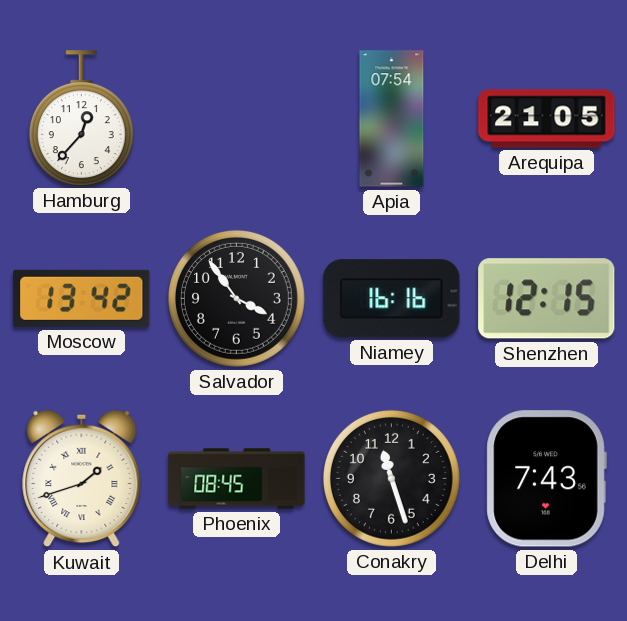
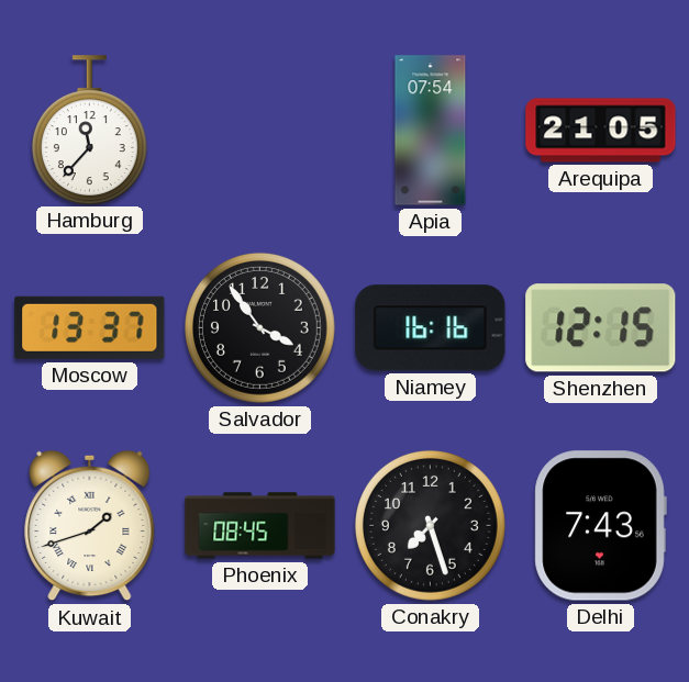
Hamburg: 12:37 -> 11:37
Moscow: 13:42 -> 13:37
Conakry: 11:27 -> 7:27
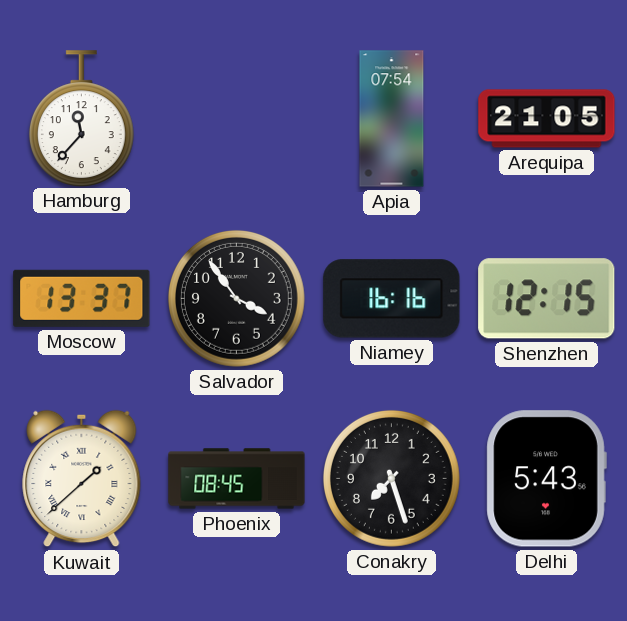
Kuwait: 1:42 -> 1:38
Delhi: 7:43 -> 5:43
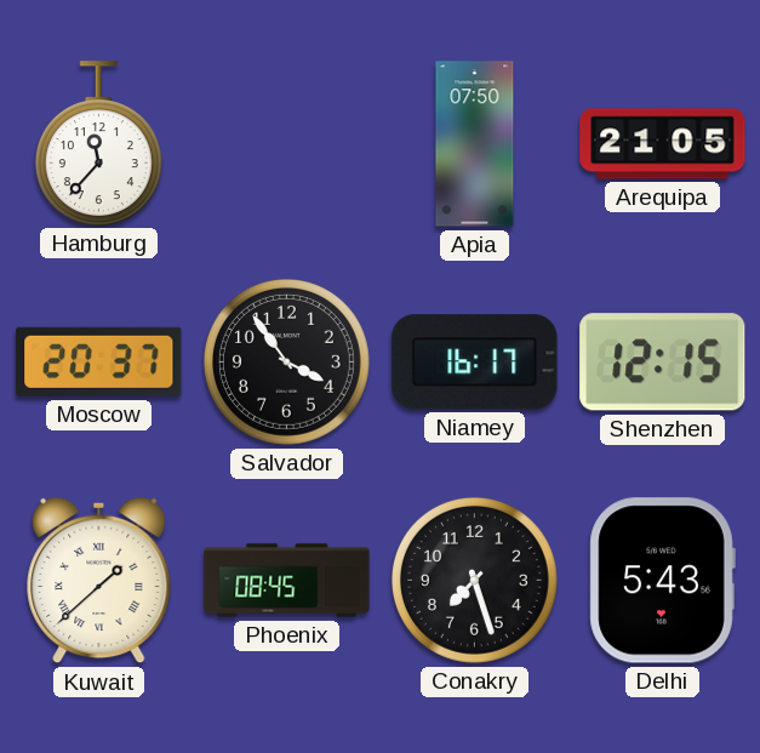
Apia: 07:54 -> 07:50
Moscow: 13:37 -> 20:37
Niamey: 16:16 -> 16:17
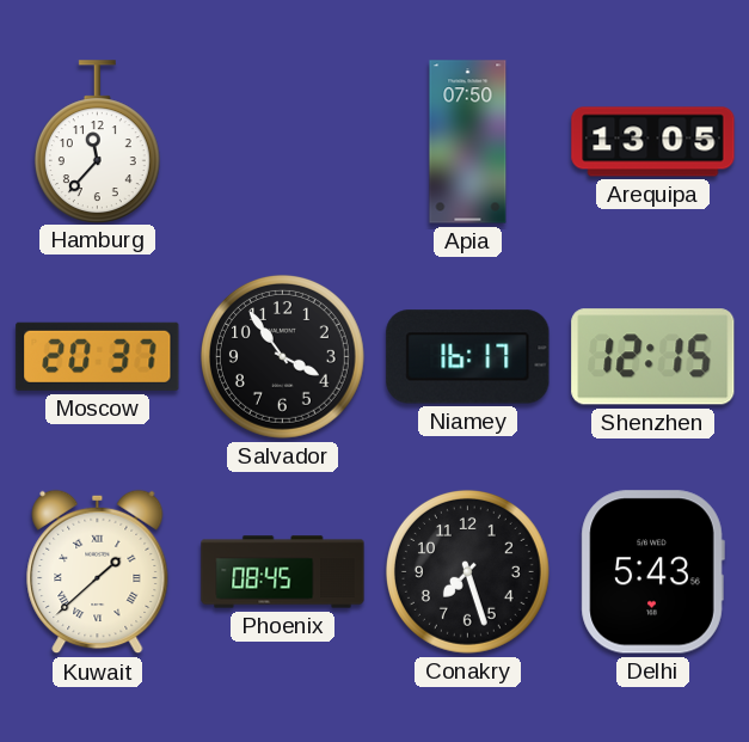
Arequipa: 21:05 -> 13:05
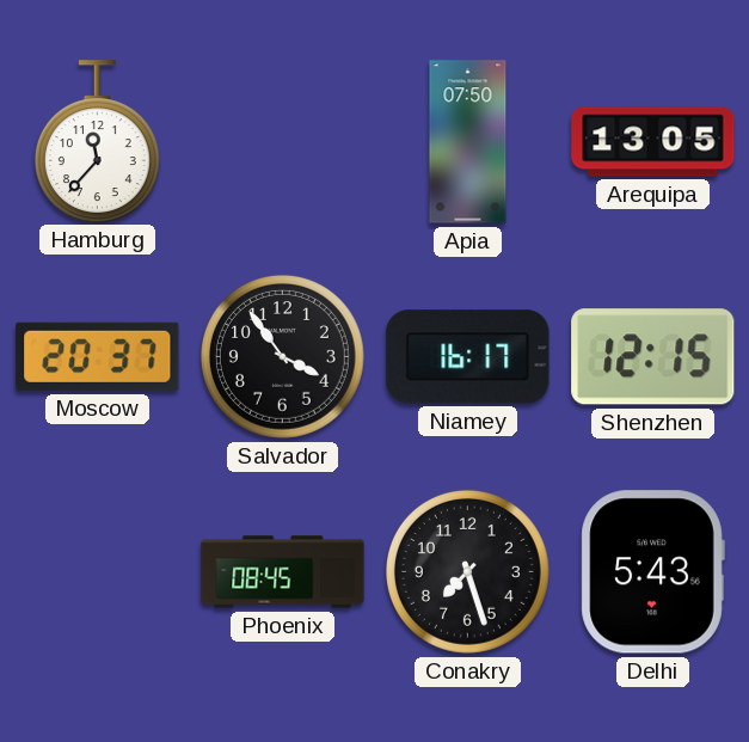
Kuwait: 1:38 -> none
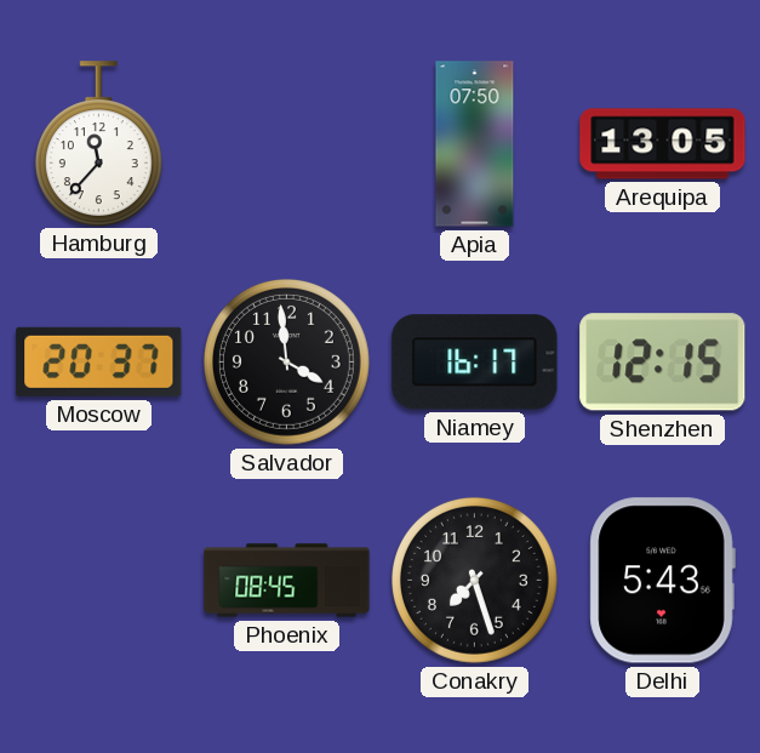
Salvador: 3:54 -> 3:59
